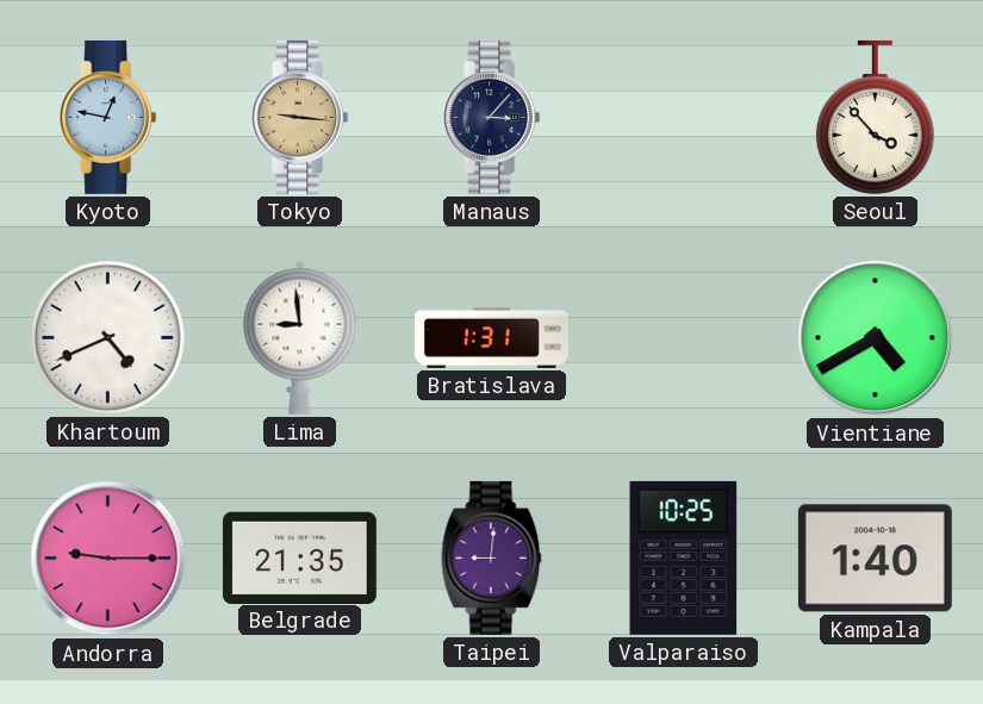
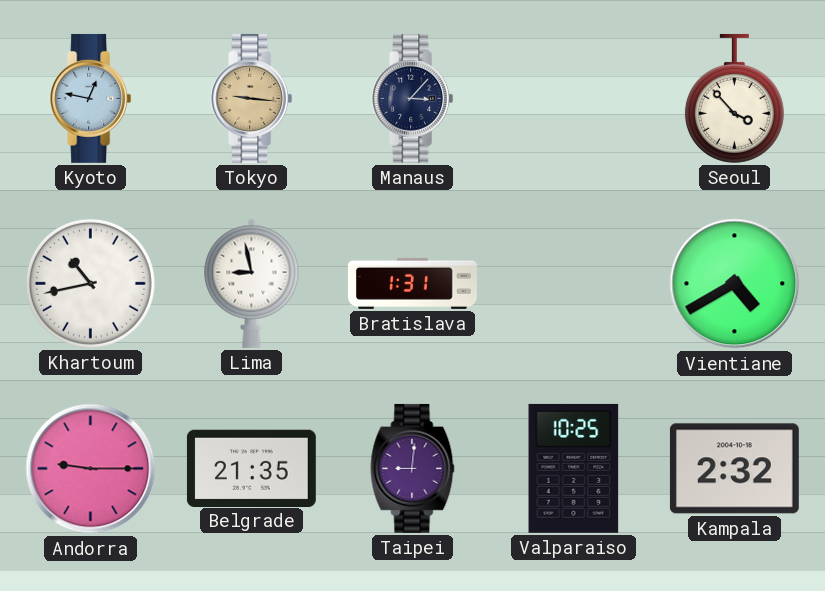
Khartoum: 4:41 -> 10:43
Lima: 8:59 -> 8:58
Kampala: 1:40 -> 2:32
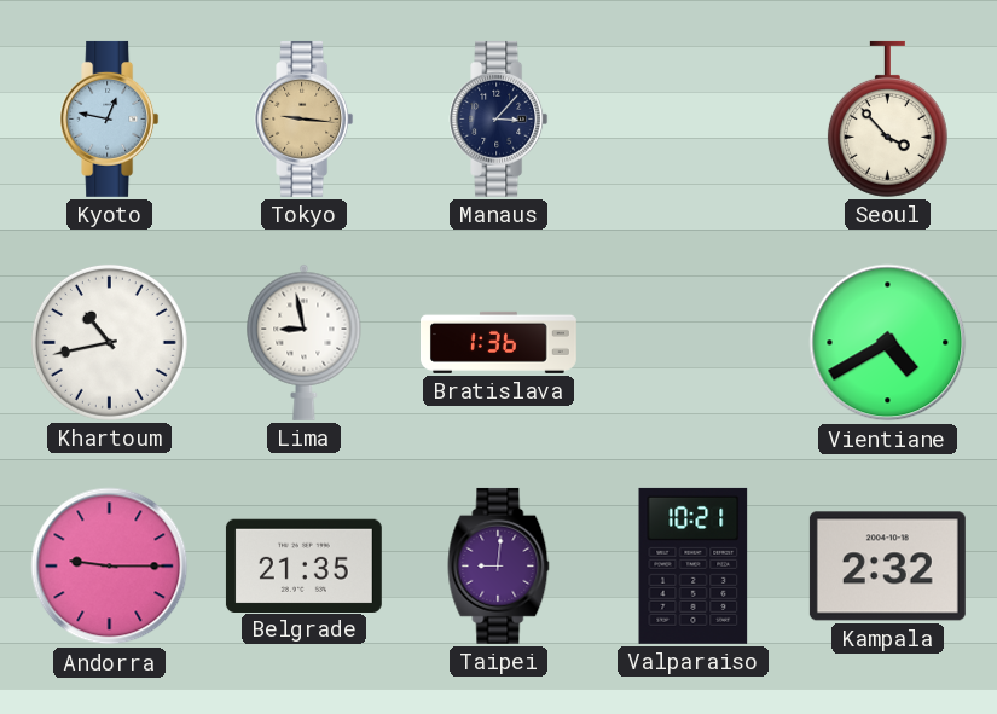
Bratislava: 1:31 -> 1:36
Valparaiso: 10:25 -> 10:21
